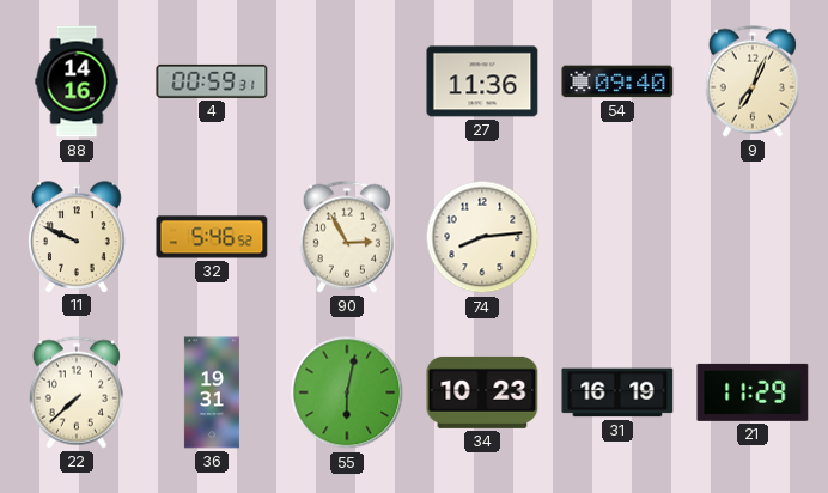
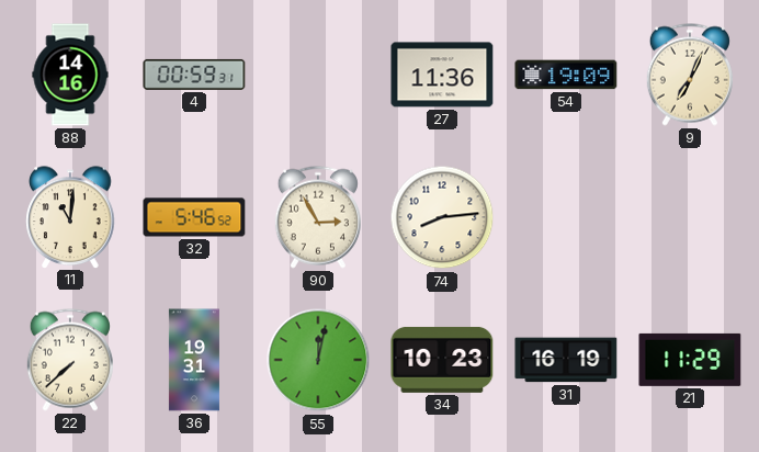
54: 09:40 -> 19:09
11: 9:49 -> 11:01
55: 6:02 -> 12:02
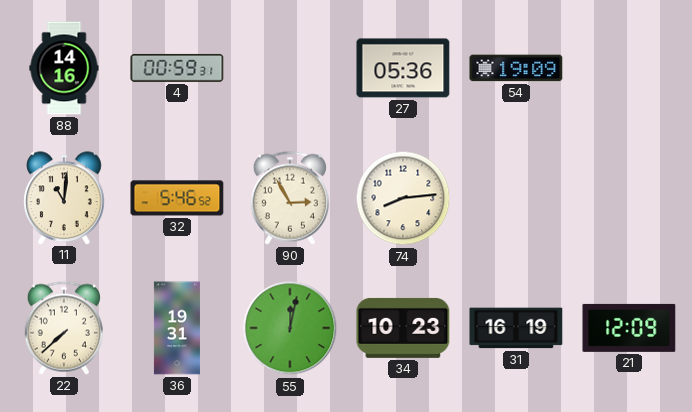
27: 11:36 -> 05:36
9: 7:04 -> none
21: 11:29 -> 12:09
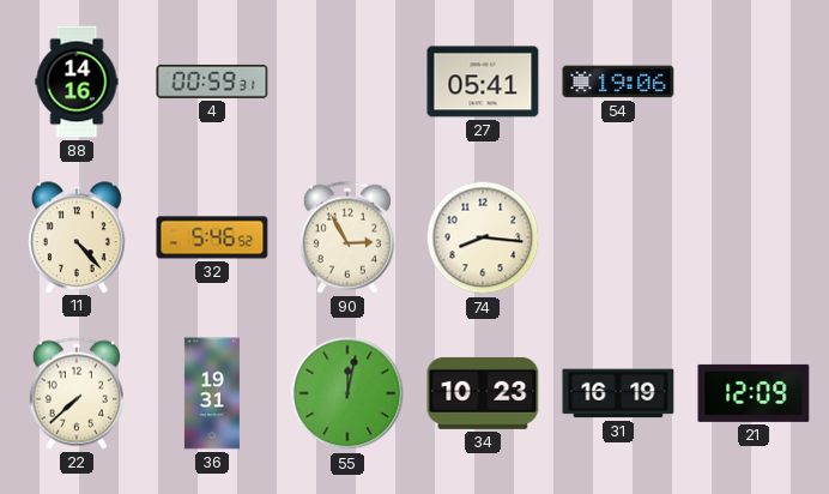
27: 05:36 -> 05:41
54: 19:09 -> 19:06
11: 11:01 -> 4:23
74: 8:14 -> 8:16
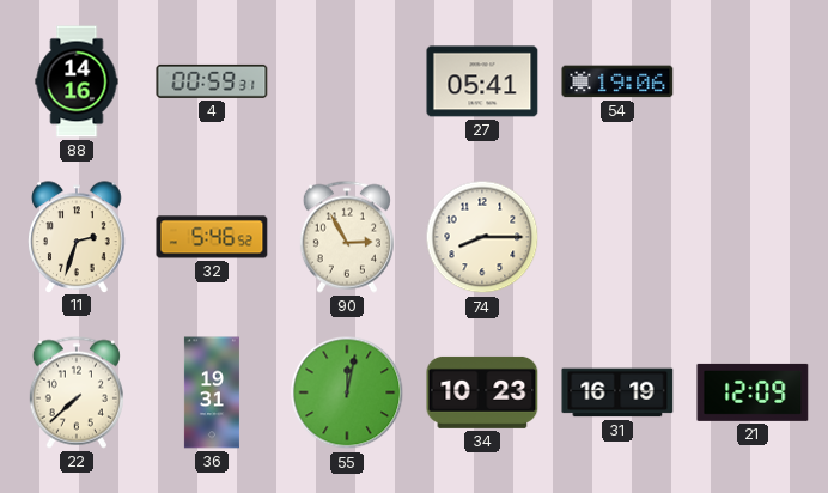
11: 4:23 -> 2:33
74: 8:16 -> 8:15
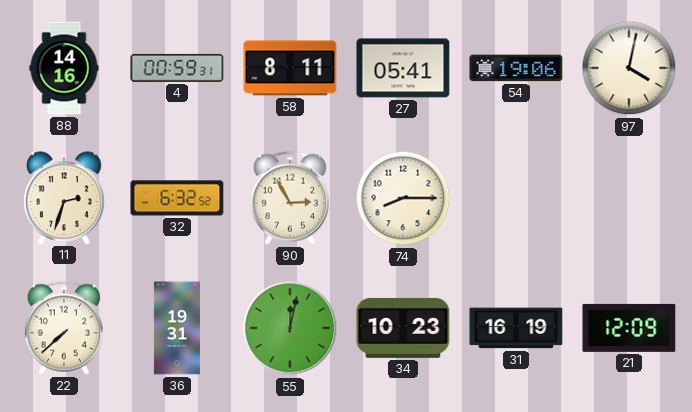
58: none -> 8:11
97: none -> 4:02
32: 5:46 -> 6:32
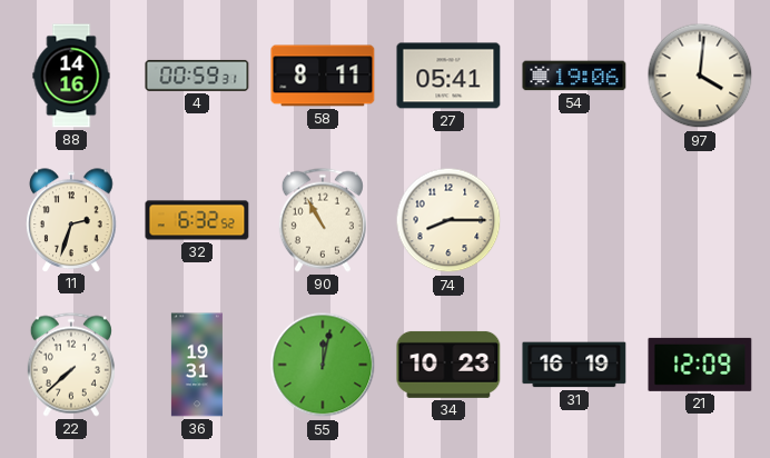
97: 4:02 -> 4:01
90: 2:55 -> 10:55
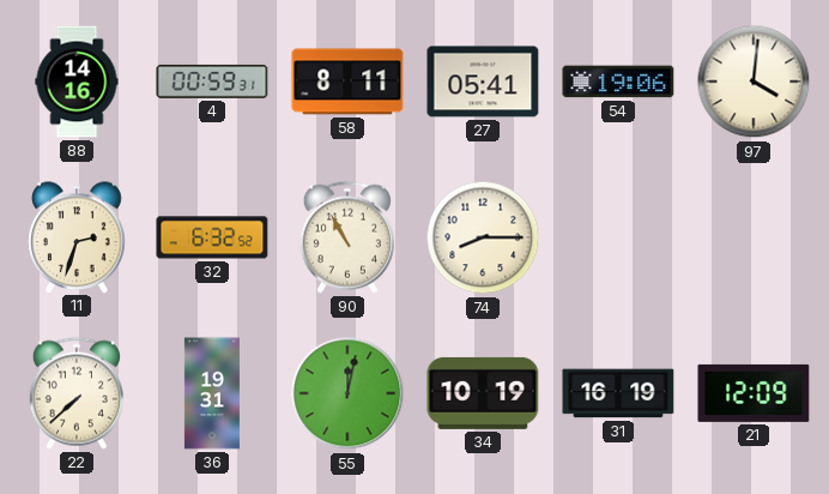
34: 10:23 -> 10:19
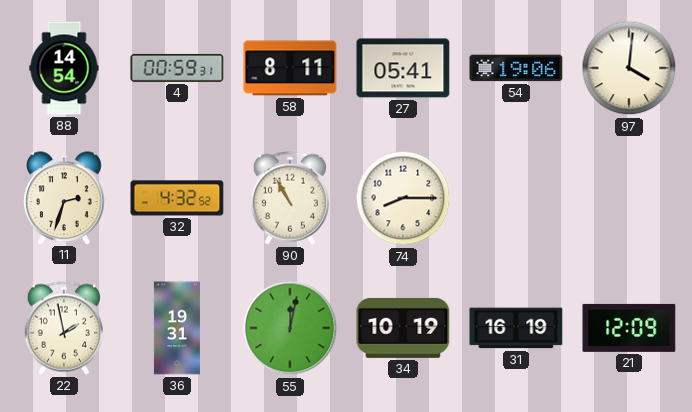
88: 14:16 -> 14:54
32: 6:32 -> 4:32
22: 7:38 -> 1:58
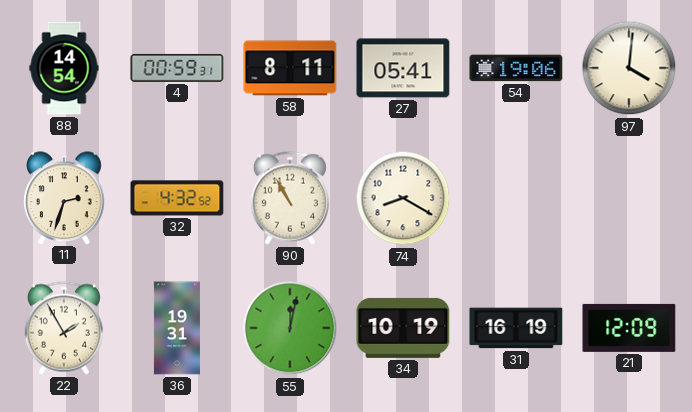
74: 8:15 -> 8:20
22: 1:58 -> 1:55
